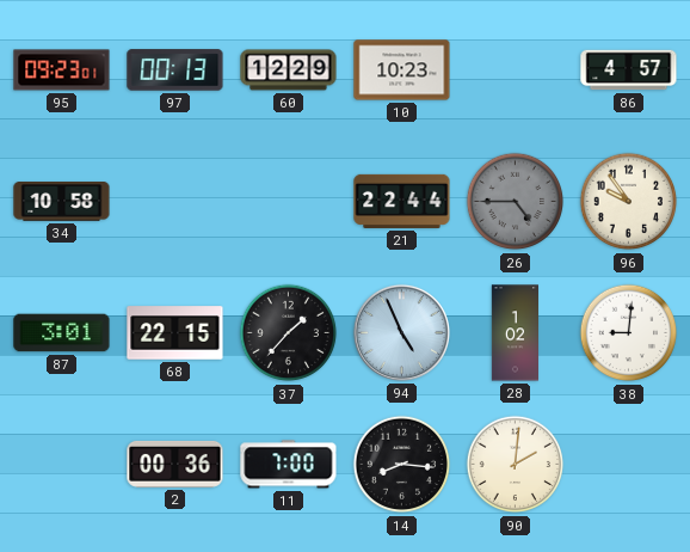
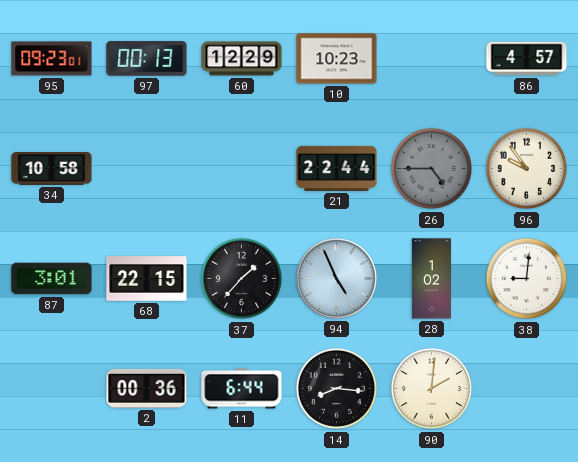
11: 7:00 -> 6:44
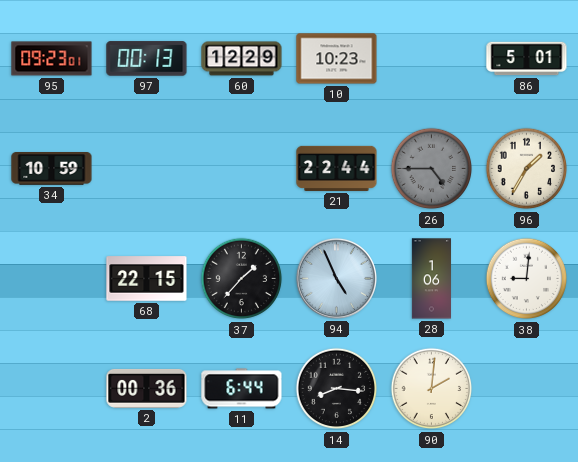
86: 4:57 -> 5:01
34: 10:58 -> 10:59
96: 9:54 -> 1:35
87: 3:01 -> none
28: 1:02 -> 1:06
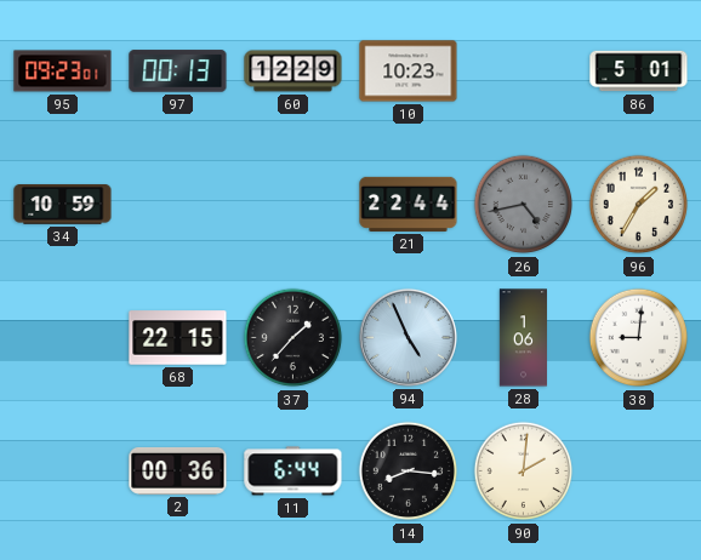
26: 4:45 -> 4:43
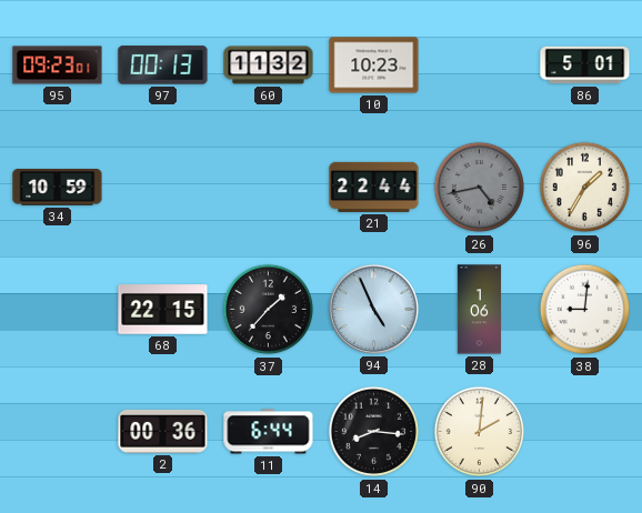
60: 12:29 -> 11:32
